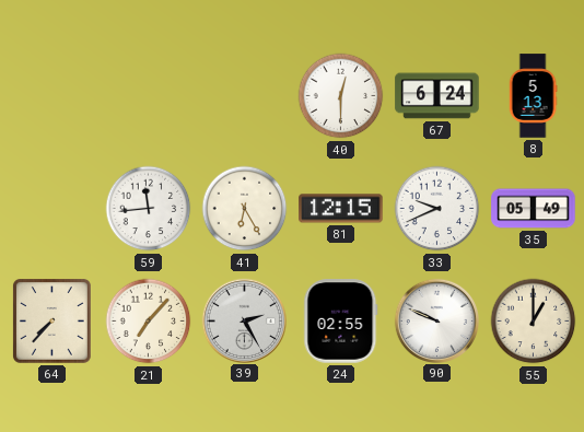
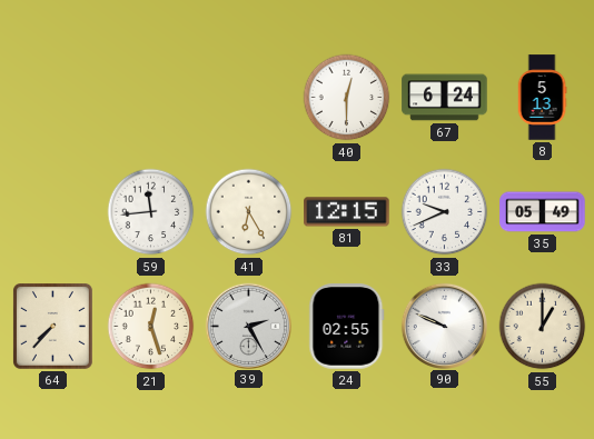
21: 7:07 -> 12:27
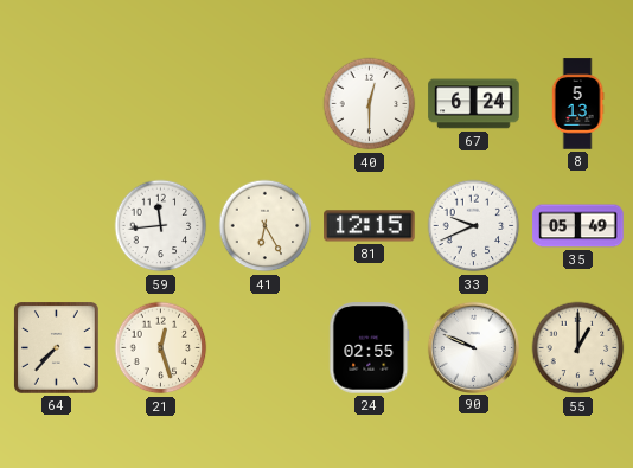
39: 2:25 -> none
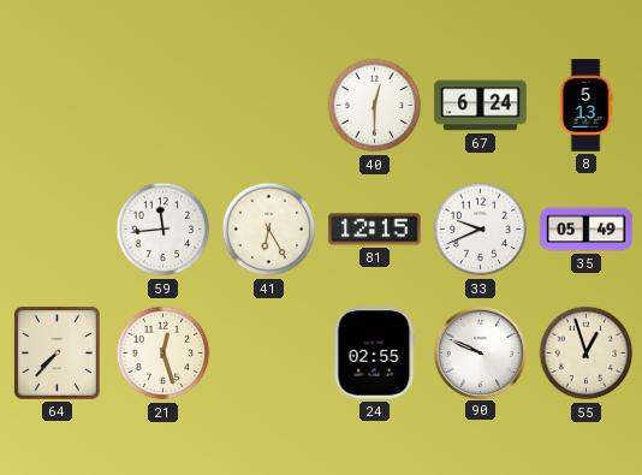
55: 1:00 -> 12:57
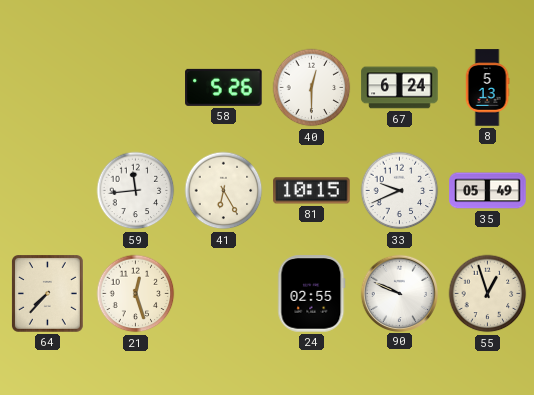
58: none -> 5:26
81: 12:15 -> 10:15
